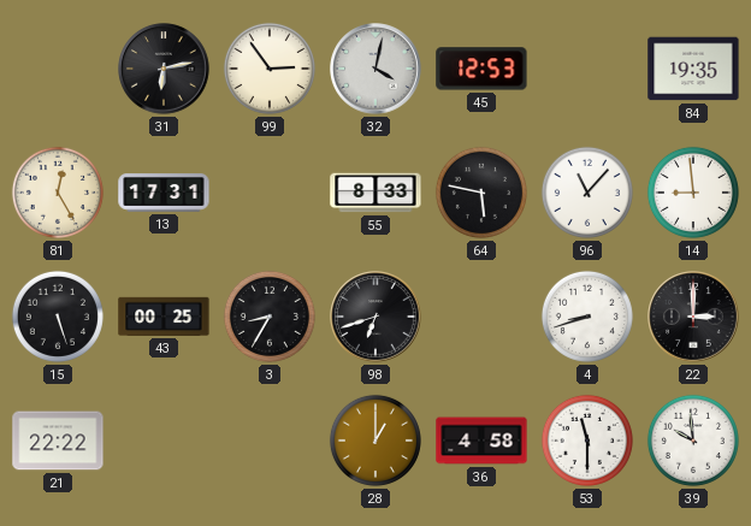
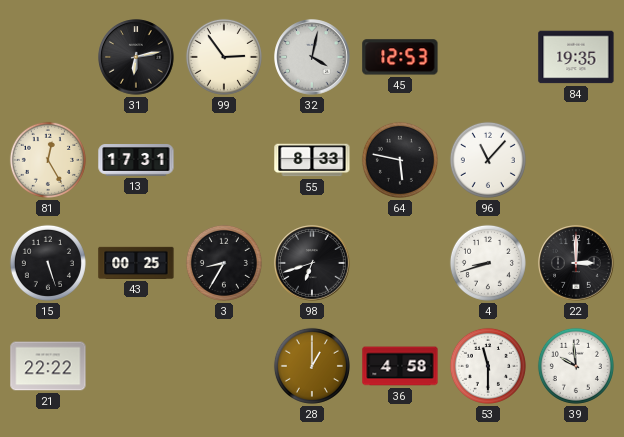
14: 8:59 -> none
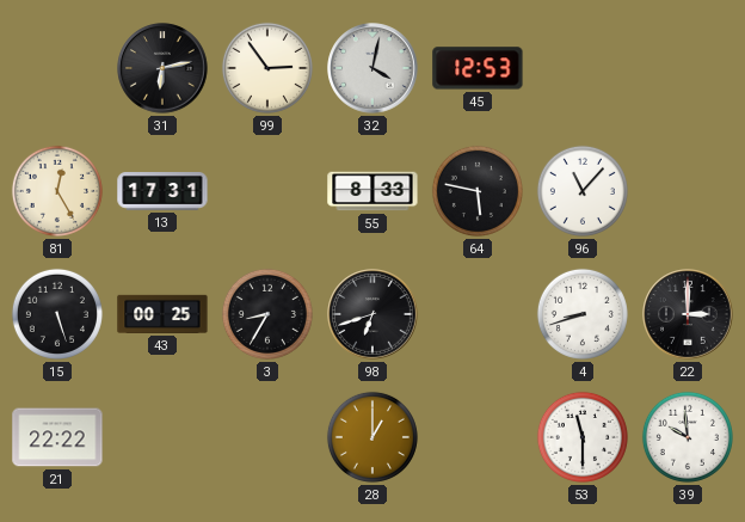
84: 19:35 -> none
36: 4:58 -> none
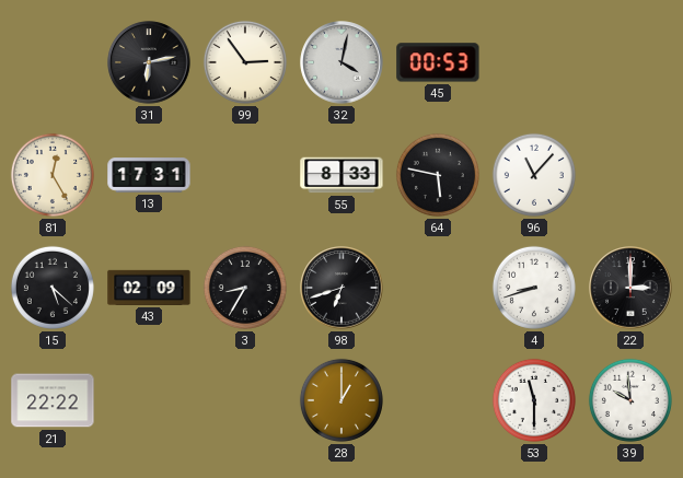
45: 12:53 -> 00:53
15: 5:27 -> 5:22
43: 00:25 -> 02:09
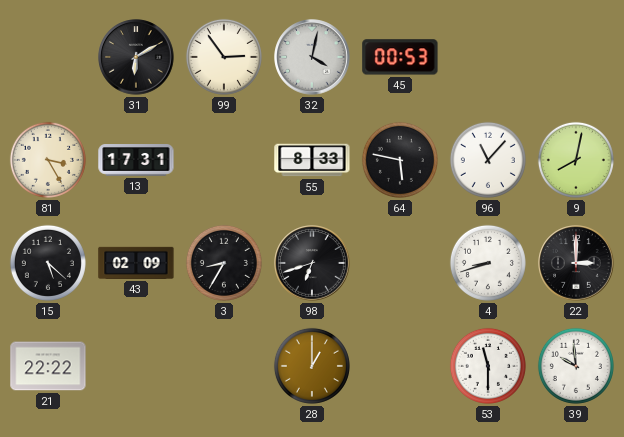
31: 6:13 -> 6:10
81: 12:25 -> 3:25
9: none -> 8:02
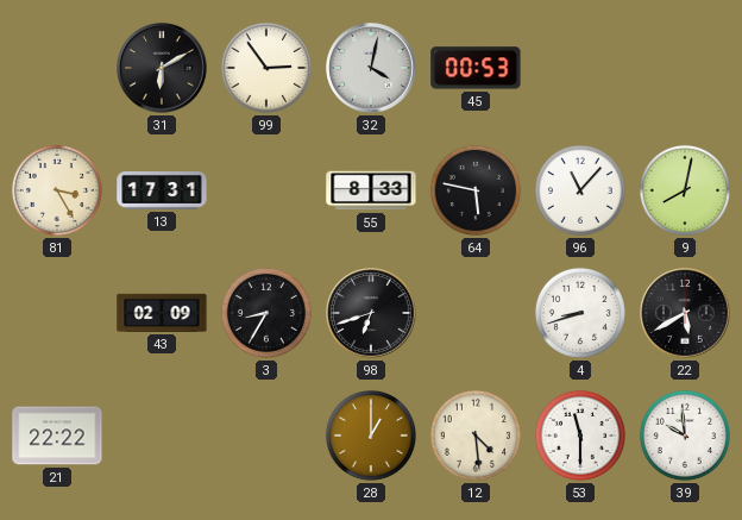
15: 5:22 -> none
22: 3:00 -> 5:40
12: none -> 4:29
